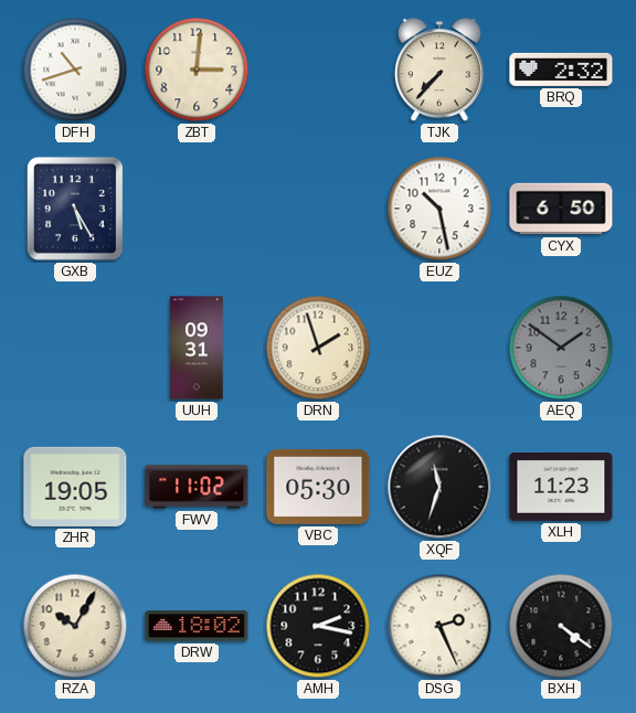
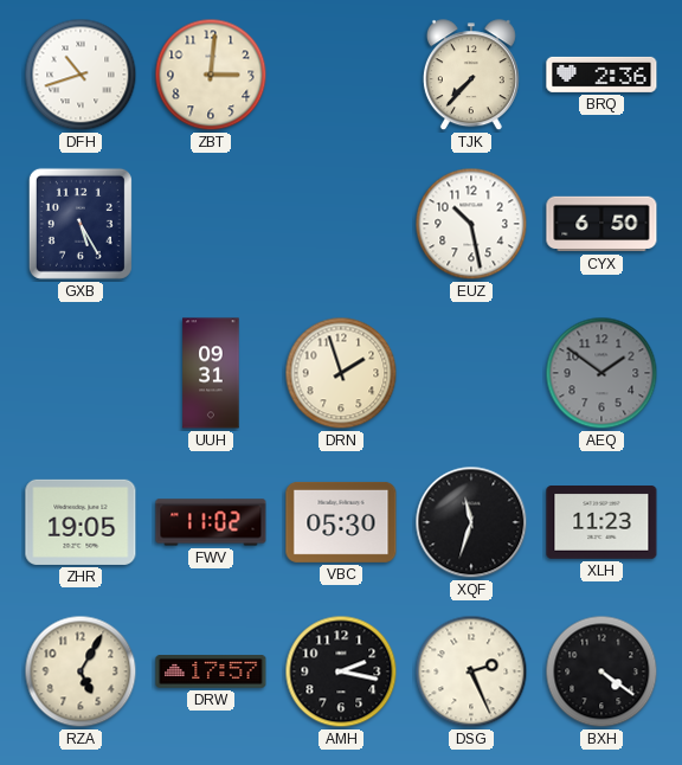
BRQ: 2:32 -> 2:36
RZA: 10:05 -> 5:05
DRW: 18:02 -> 17:57
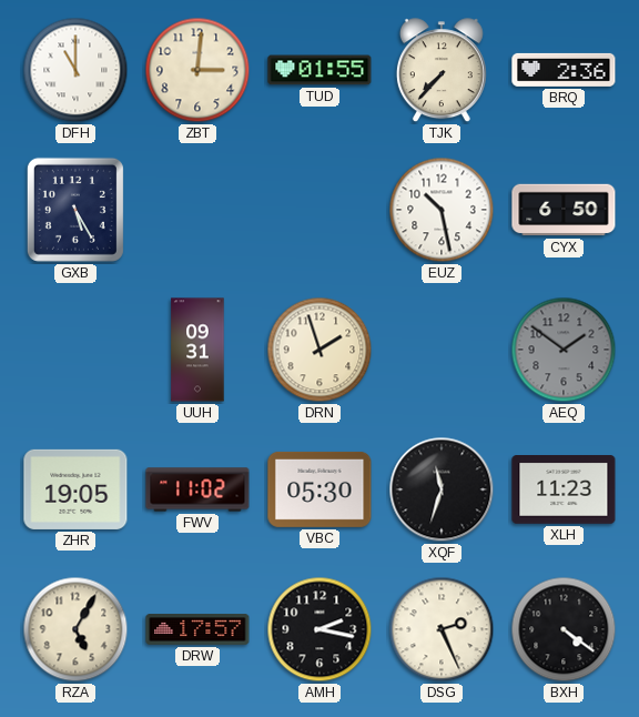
DFH: 10:42 -> 11:00
TUD: none -> 01:55
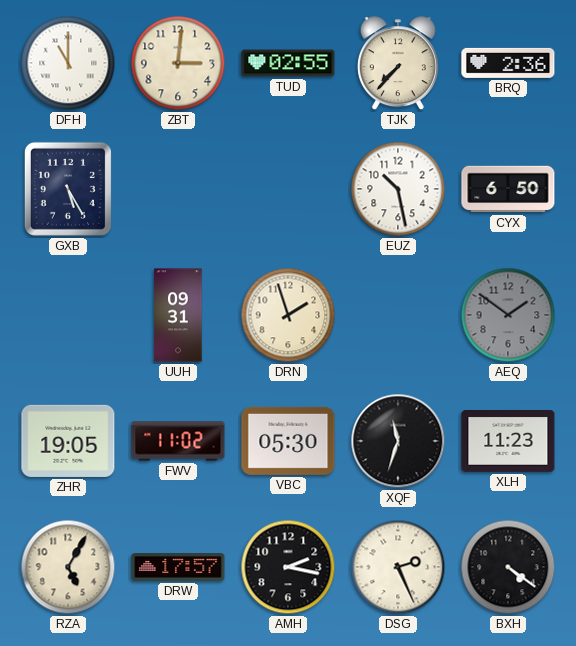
TUD: 01:55 -> 02:55
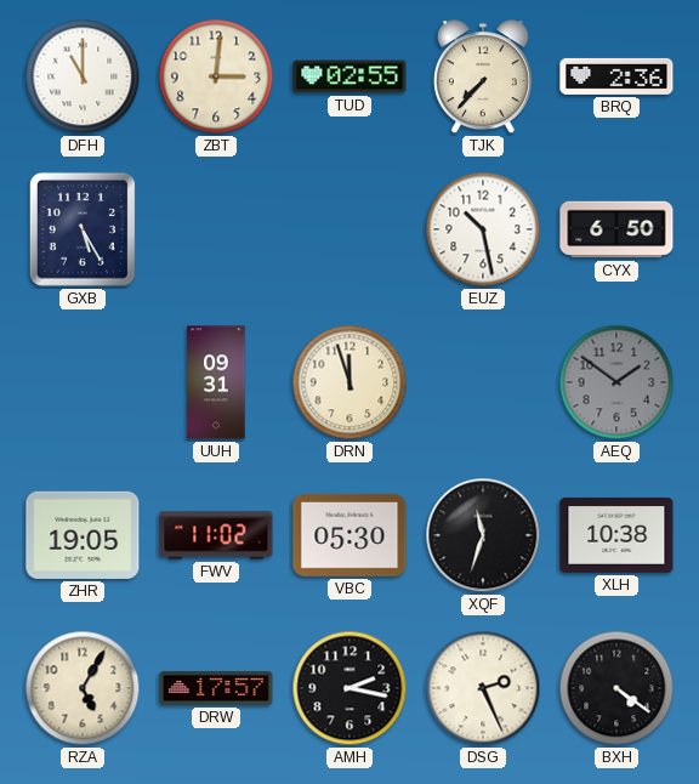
DRN: 1:57 -> 11:57
XLH: 11:23 -> 10:38
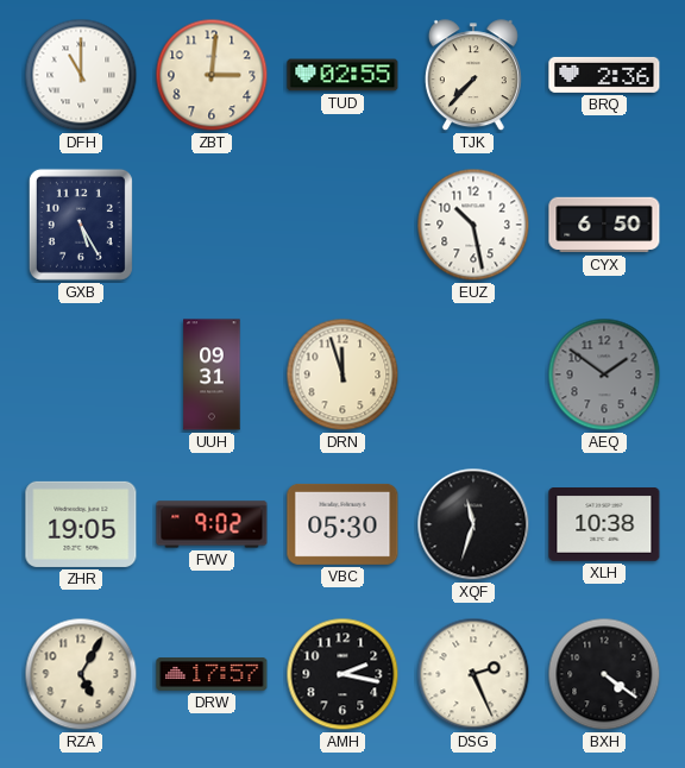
FWV: 11:02 -> 9:02
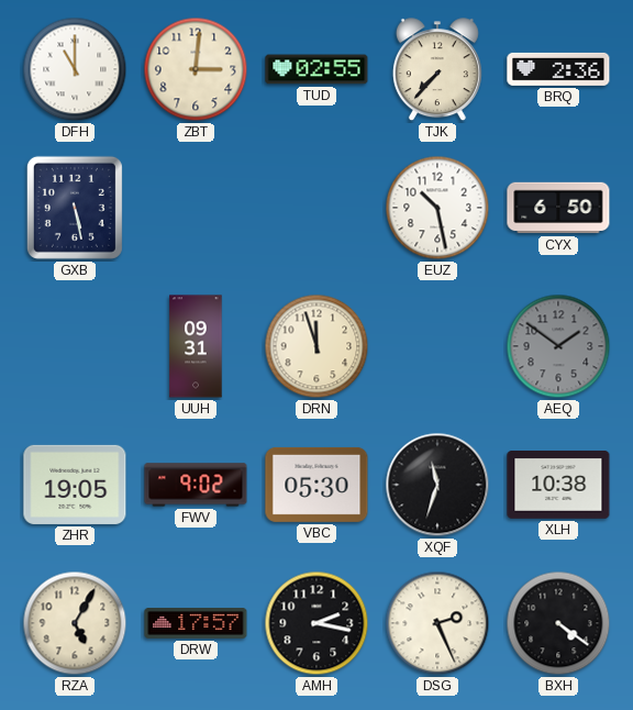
GXB: 5:25 -> 5:28
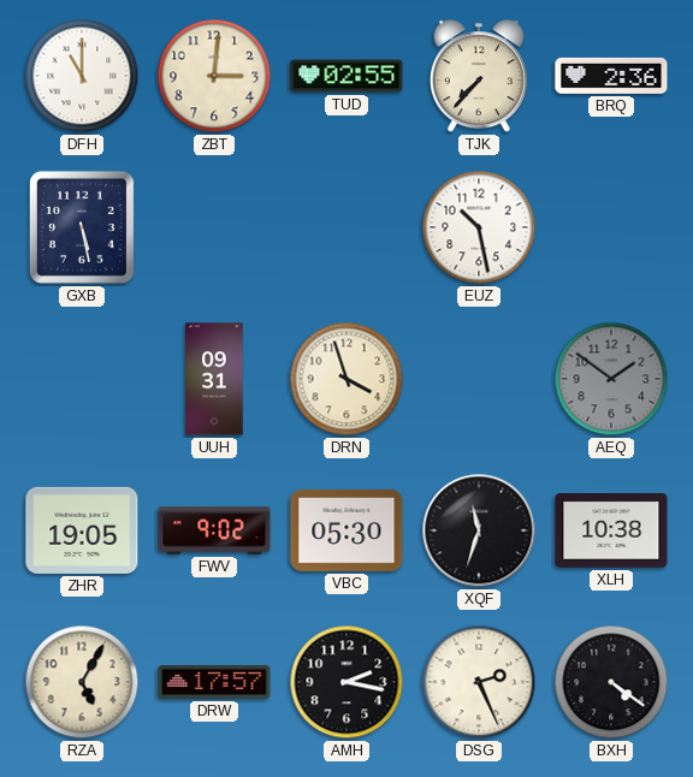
CYX: 6:50 -> none
DRN: 11:57 -> 3:57
